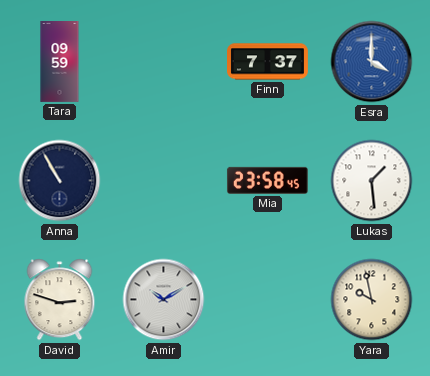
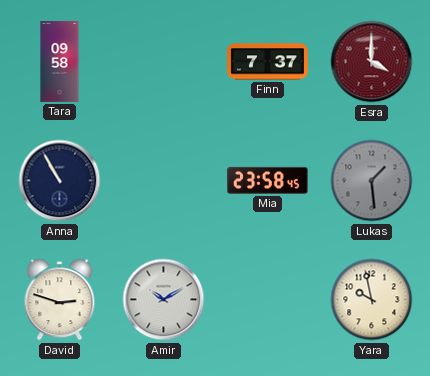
Tara: 09:59 -> 09:58
Esra dial: blue -> burgundy
Lukas dial: white -> grey
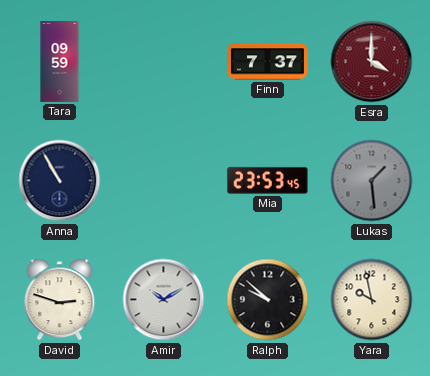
Tara: 09:58 -> 09:59
Mia: 23:58 -> 23:53
Ralph: none -> 9:52
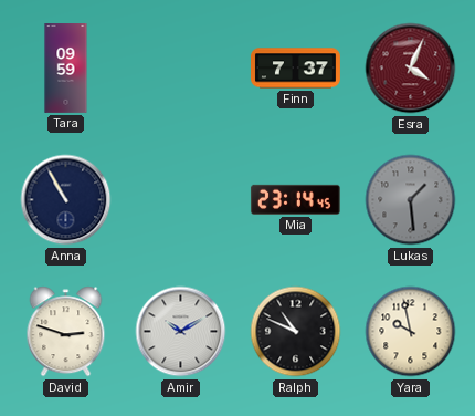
Esra: 4:00 -> 4:04
Mia: 23:53 -> 23:14
Ralph: 9:52 -> 10:49
